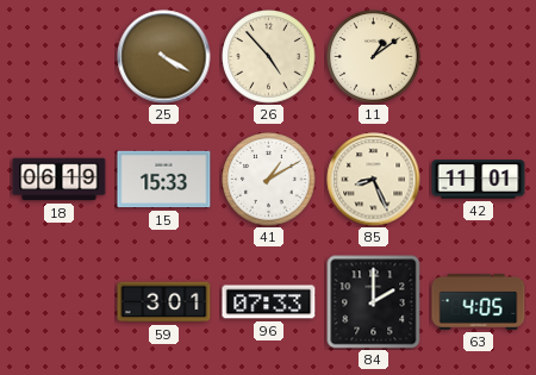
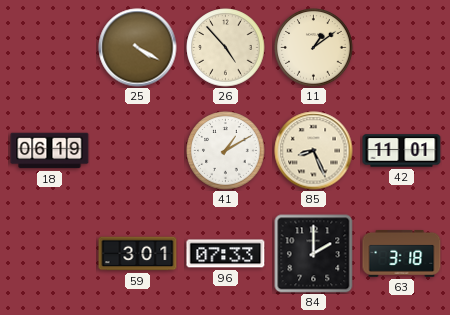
15: 15:33 -> none
63: 4:05 -> 3:18
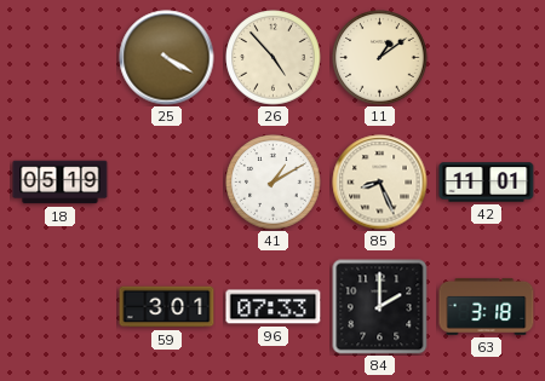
18: 06:19 -> 05:19
